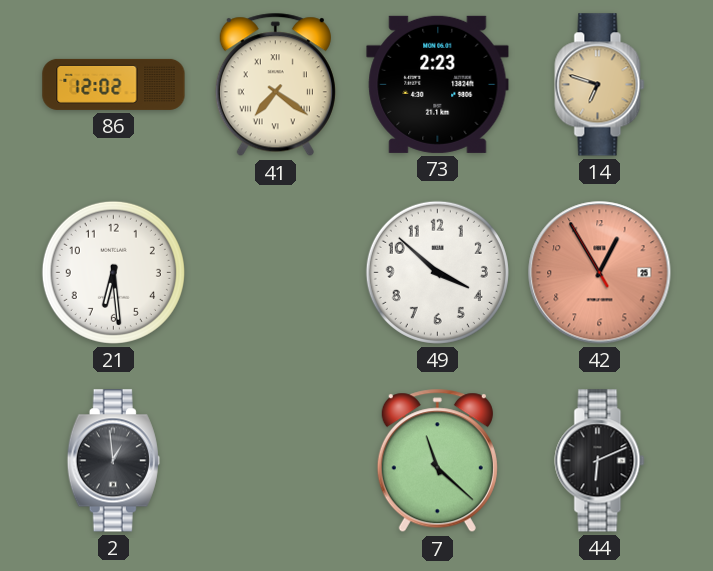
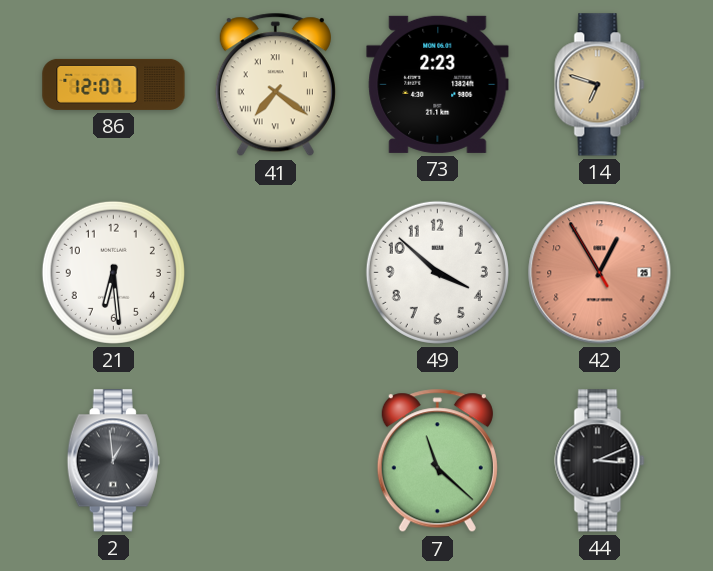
86: 12:02 -> 12:07
44: 6:11 -> 3:11
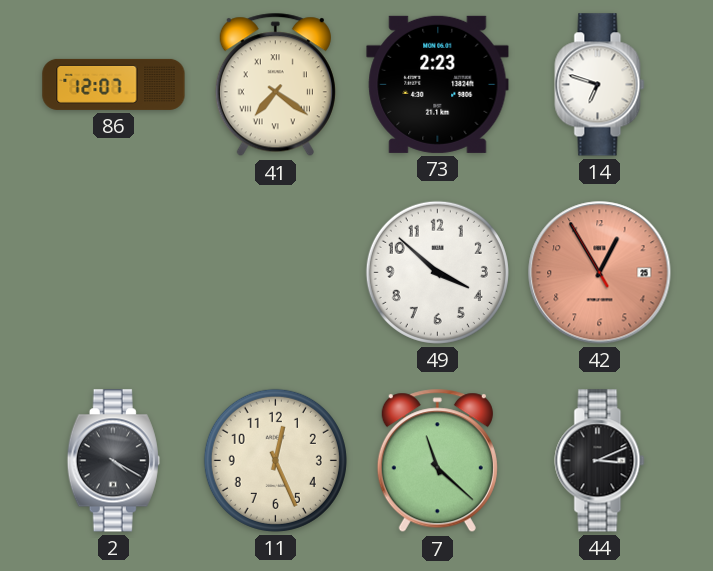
14 dial: champagne -> white
21: 6:29 -> none
2: 12:59 -> 4:20
11: none -> 12:26
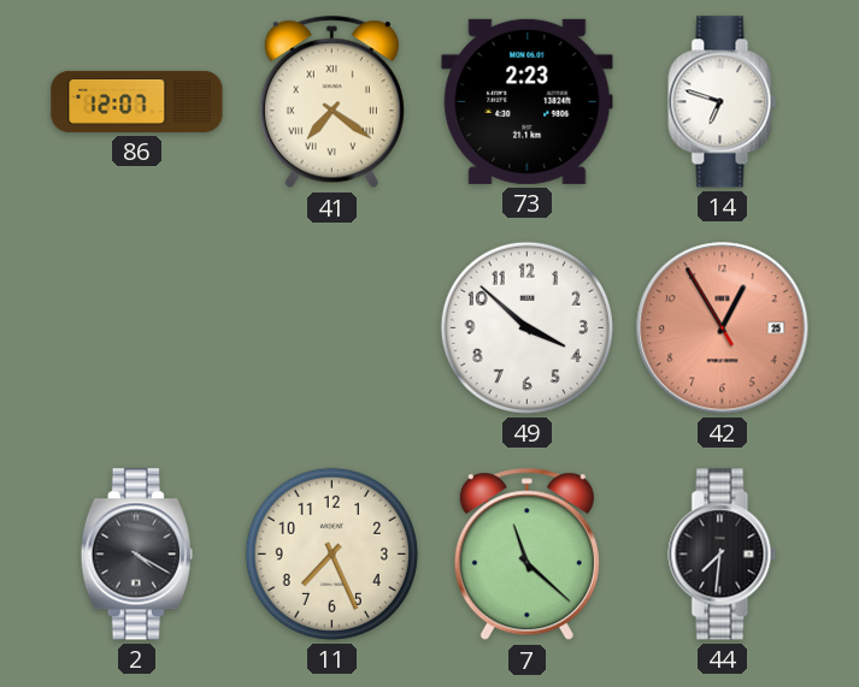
11: 12:26 -> 7:26
44: 3:11 -> 7:31
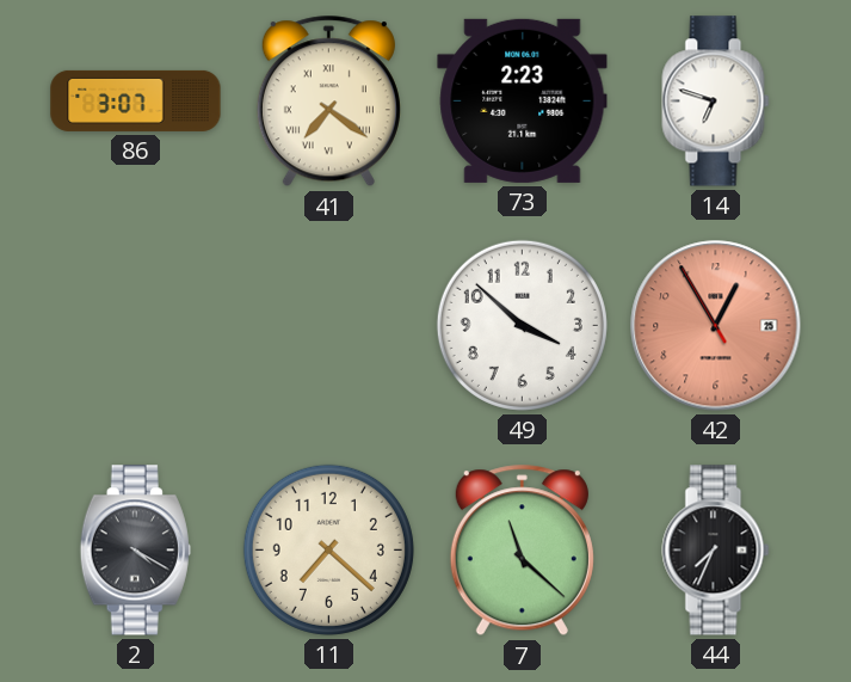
86: 12:07 -> 3:07
11: 7:26 -> 7:22
44: 7:31 -> 7:34
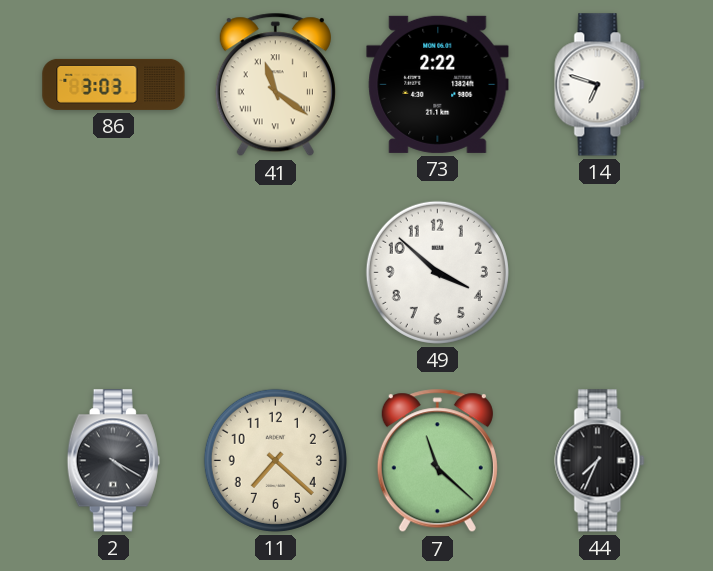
86: 3:07 -> 3:03
41: 7:21 -> 11:21
73: 2:23 -> 2:22
42: 12:54 -> none
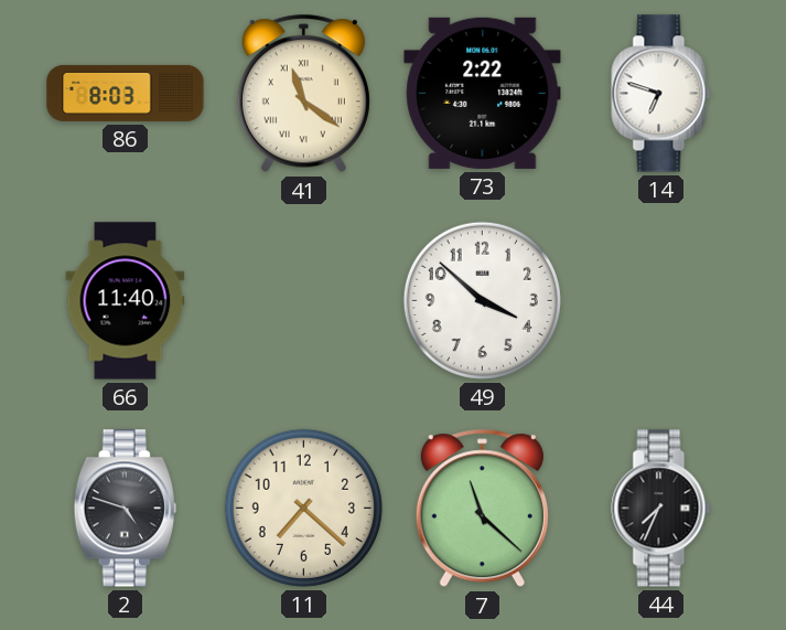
86: 3:03 -> 8:03
66: none -> 11:40
2: 4:20 -> 4:48
